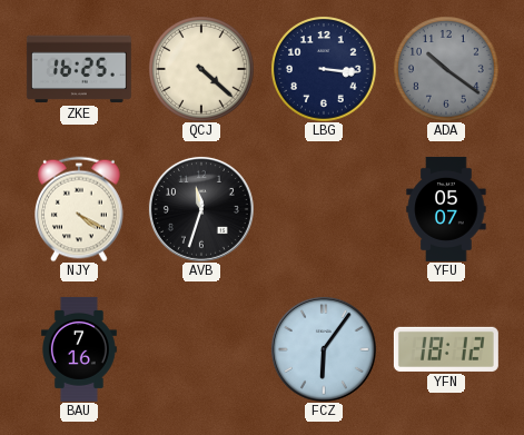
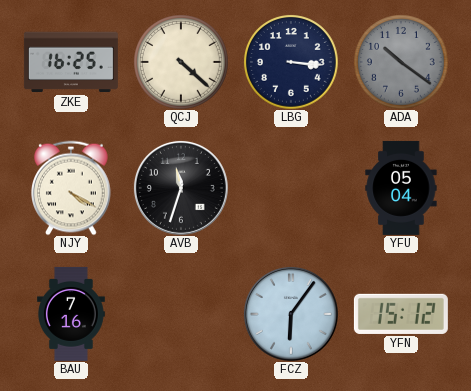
YFU: 05:07 -> 05:04
YFN: 18:12 -> 15:12
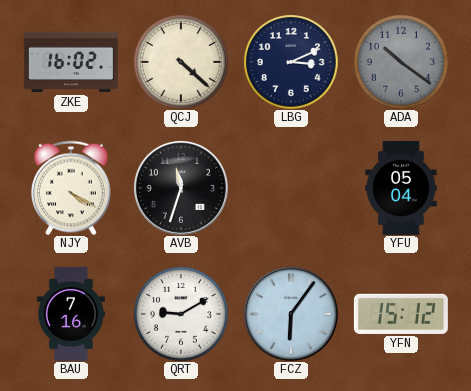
ZKE: 16:25 -> 16:02
LBG: 3:16 -> 3:11
QRT: none -> 9:10
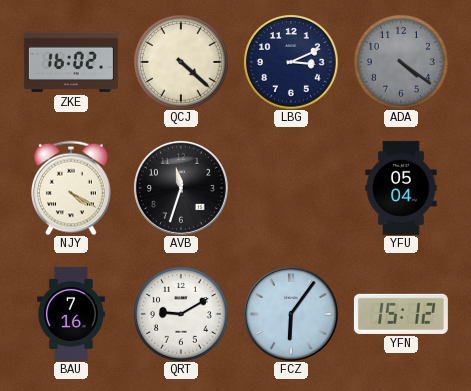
ADA: 10:21 -> 4:21
